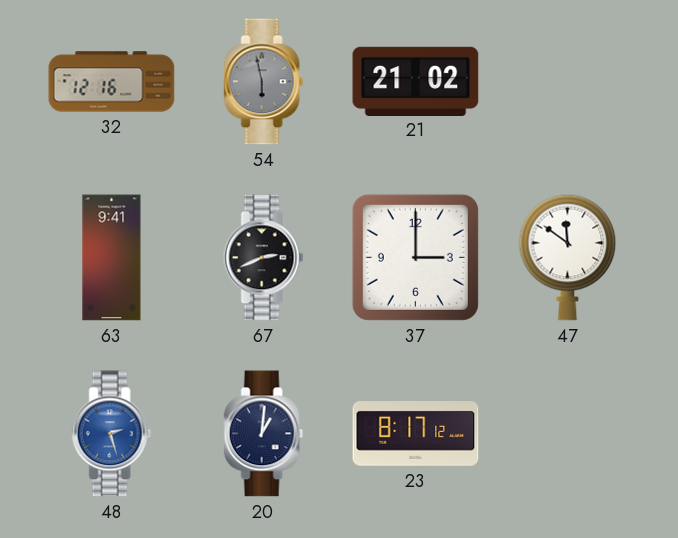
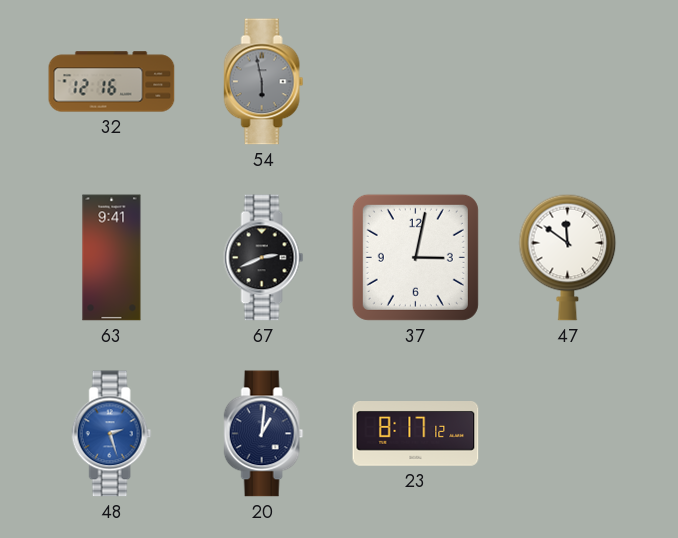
21: 21:02 -> none
37: 3:00 -> 3:02
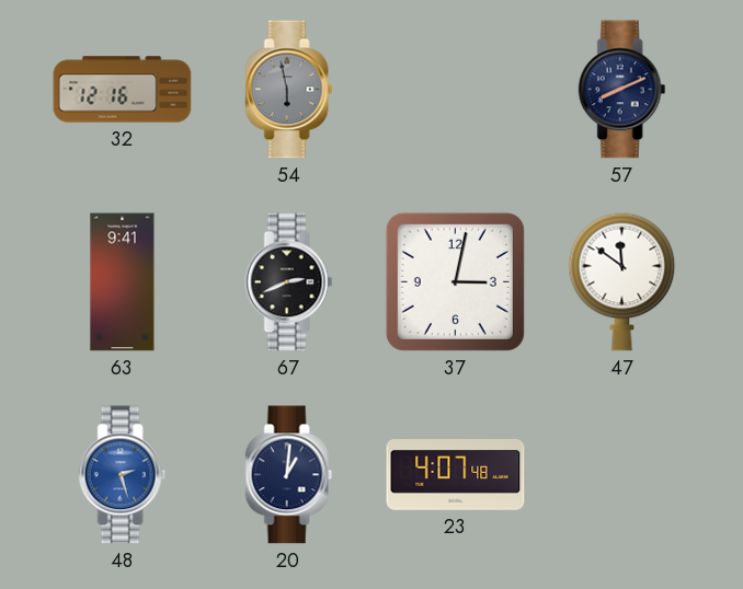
57: none -> 8:11
23: 8:17 -> 4:07
